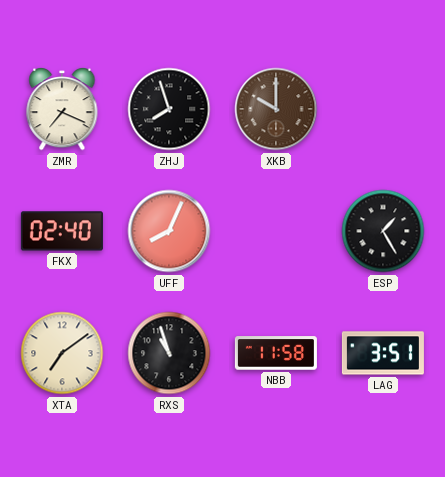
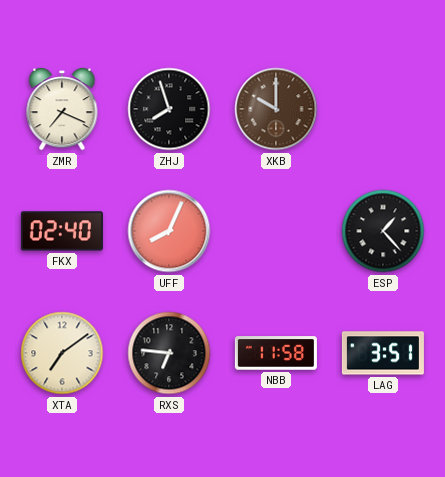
ESP: 1:25 -> 1:23
RXS: 10:57 -> 6:46
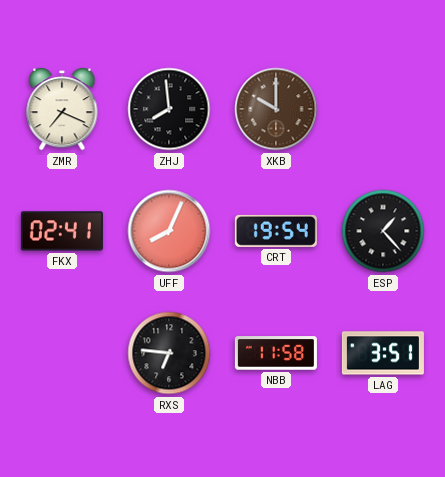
ZHJ: 7:57 -> 7:59
FKX: 02:40 -> 02:41
CRT: none -> 19:54
XTA: 7:09 -> none
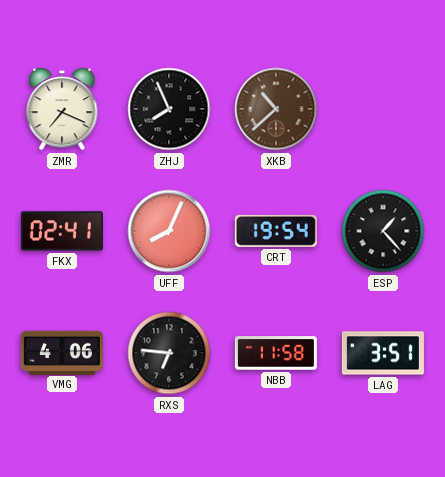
ZHJ: 7:59 -> 7:56
XKB: 10:00 -> 10:38
VMG: none -> 4:06
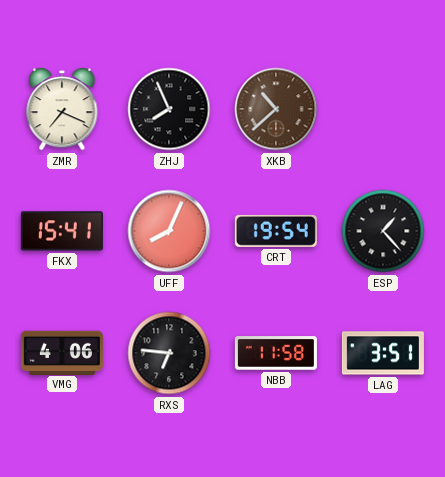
FKX: 02:41 -> 15:41
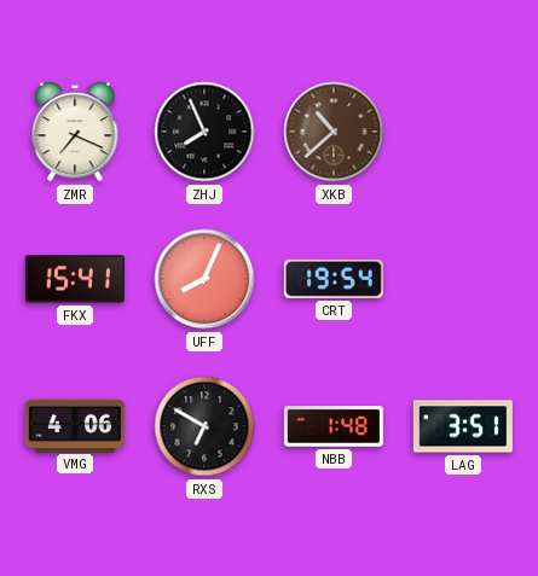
ESP: 1:23 -> none
RXS: 6:46 -> 6:50
NBB: 11:58 -> 1:48
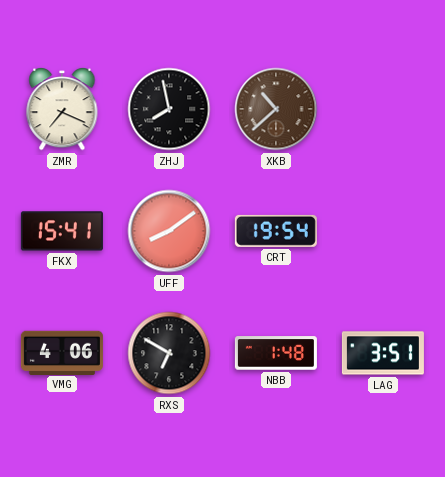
ZHJ: 7:56 -> 7:58
UFF: 8:04 -> 8:09
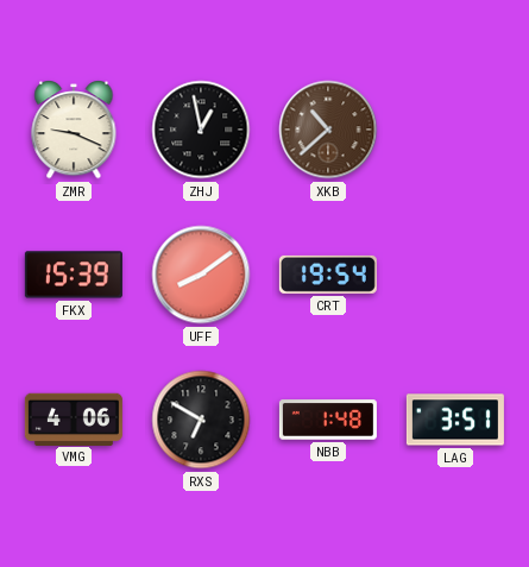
ZMR: 7:19 -> 9:19
ZHJ: 7:58 -> 12:58
FKX: 15:41 -> 15:39
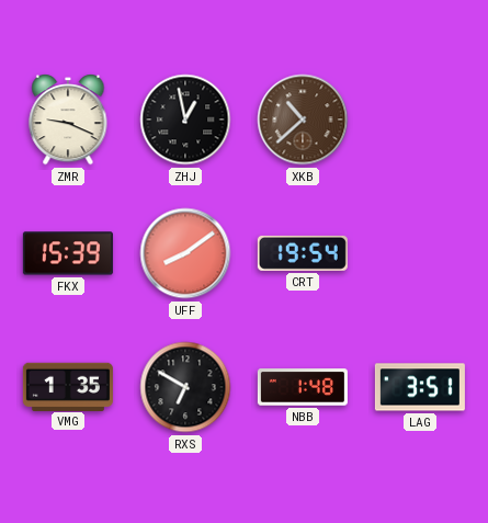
VMG: 4:06 -> 1:35
